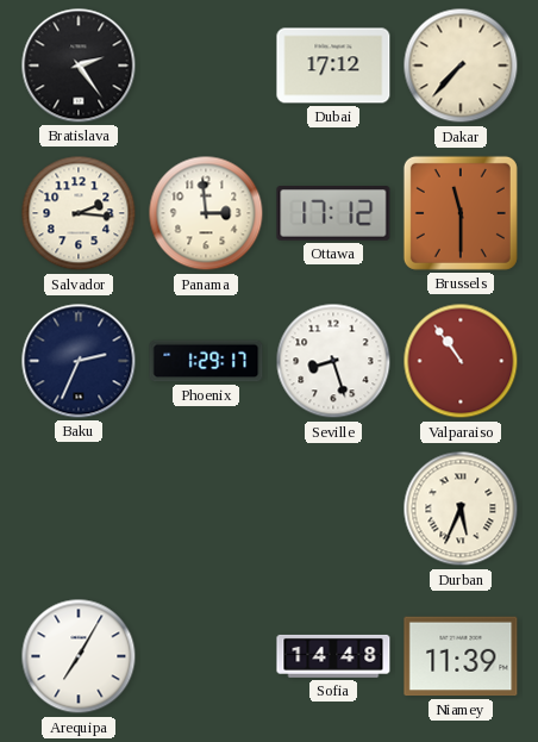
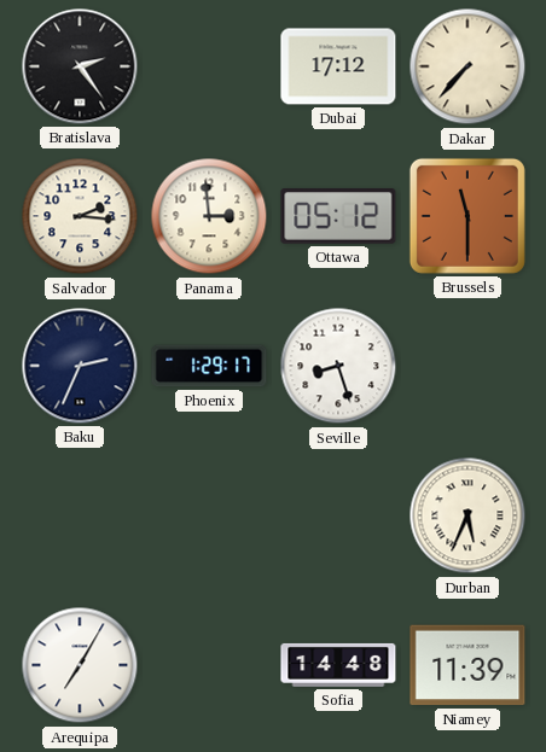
Ottawa: 17:12 -> 05:12
Valparaiso: 10:54 -> none
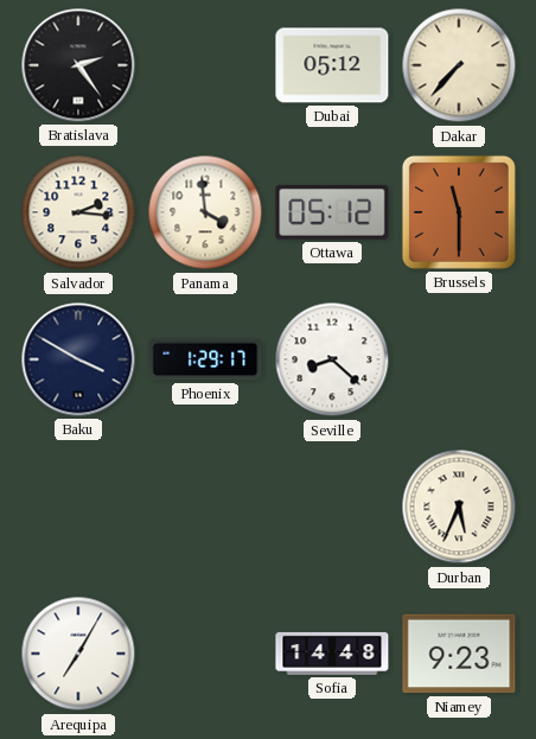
Dubai: 17:12 -> 05:12
Panama: 2:59 -> 3:59
Baku: 2:34 -> 3:50
Seville: 8:27 -> 8:22
Niamey: 11:39 -> 9:23
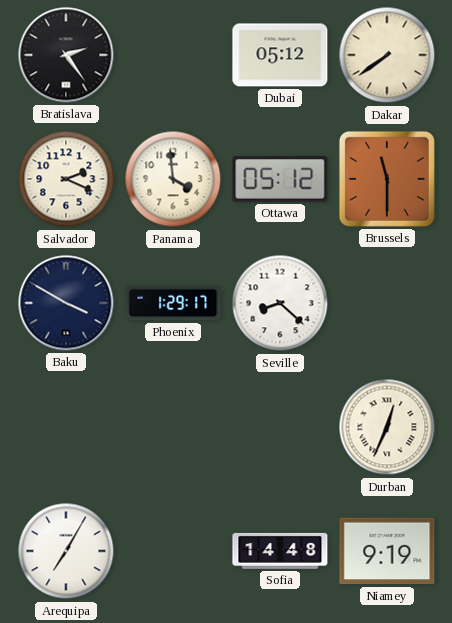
Dakar: 7:37 -> 7:39
Salvador: 2:16 -> 2:19
Durban: 5:34 -> 12:34
Niamey: 9:23 -> 9:19
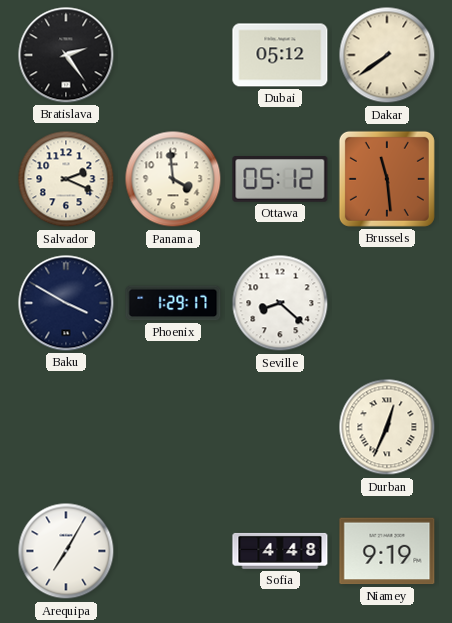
Brussels: 11:30 -> 11:29
Sofia: 14:48 -> 4:48
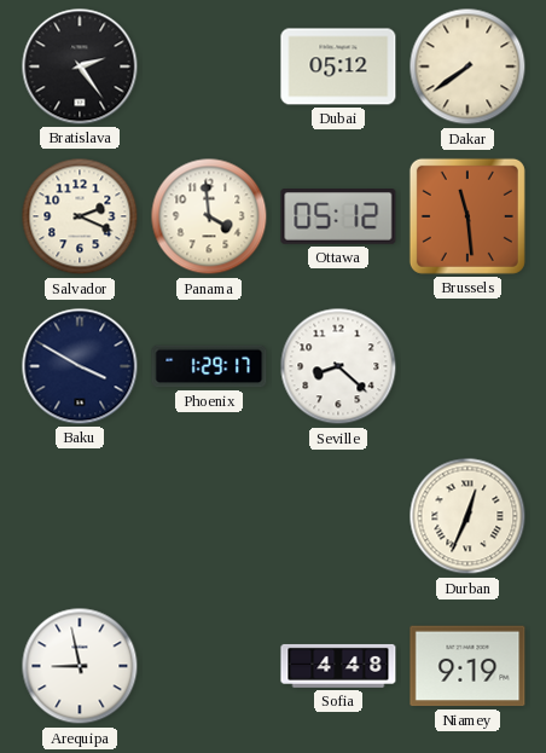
Arequipa: 7:05 -> 8:58
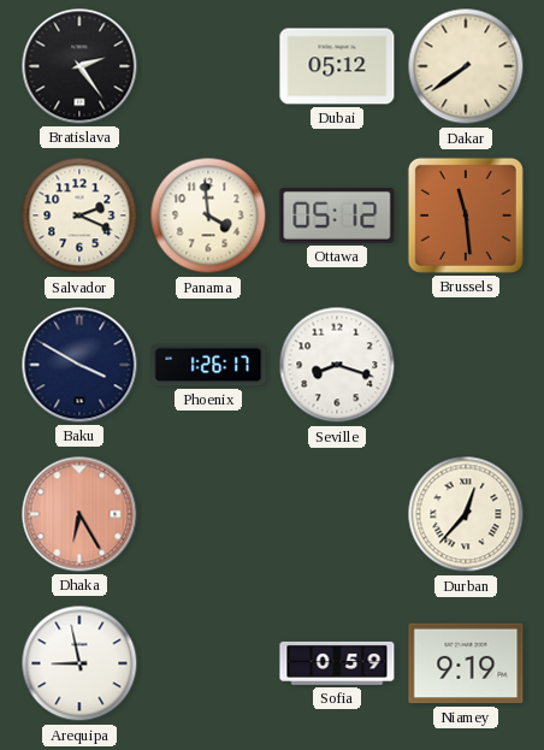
Phoenix: 1:29 -> 1:26
Seville: 8:22 -> 8:18
Dhaka: none -> 6:25
Durban: 12:34 -> 12:37
Sofia: 4:48 -> 0:59
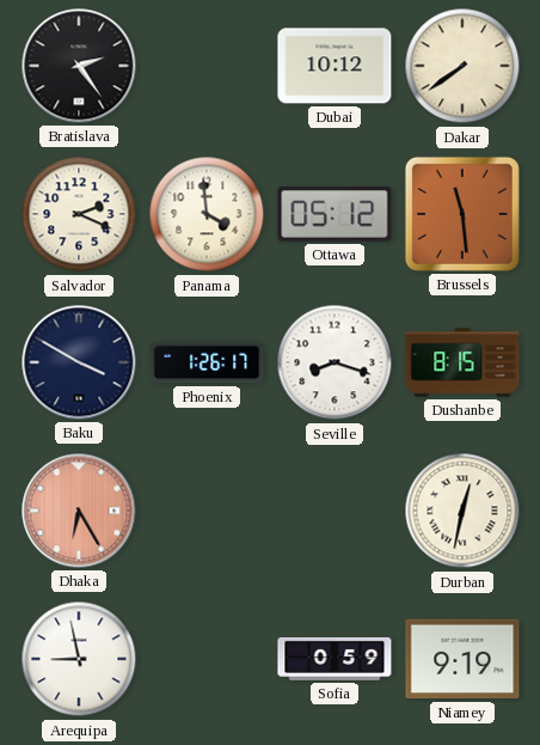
Dubai: 05:12 -> 10:12
Dushanbe: none -> 8:15
Durban: 12:37 -> 12:32
